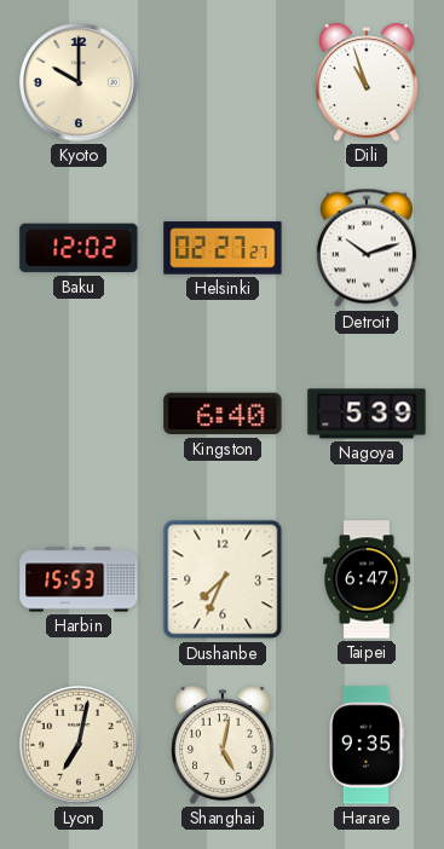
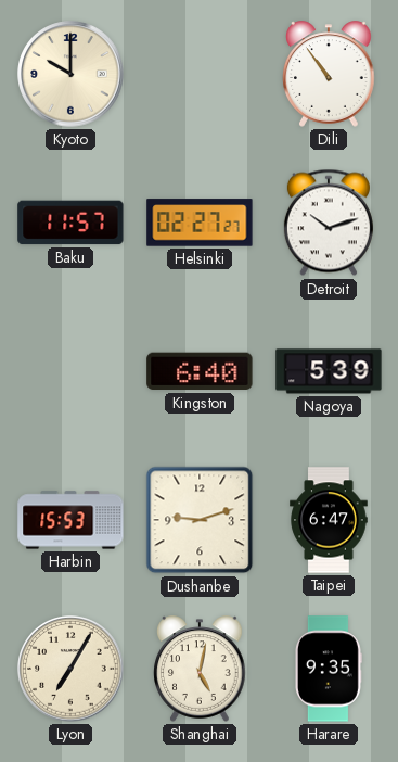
Dili: 10:57 -> 10:54
Baku: 12:02 -> 11:57
Dushanbe: 7:34 -> 9:12
Lyon: 7:02 -> 7:05
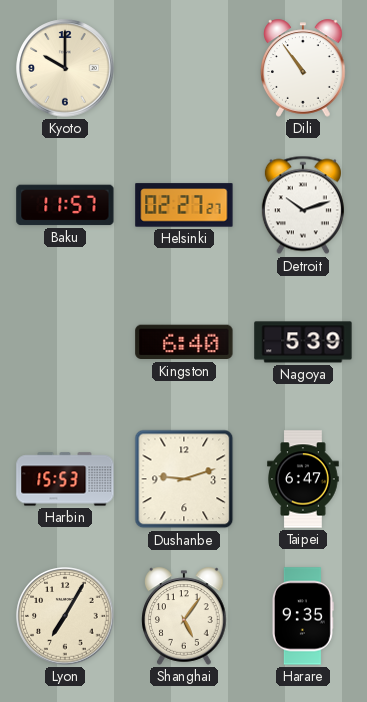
Shanghai: 5:02 -> 5:06
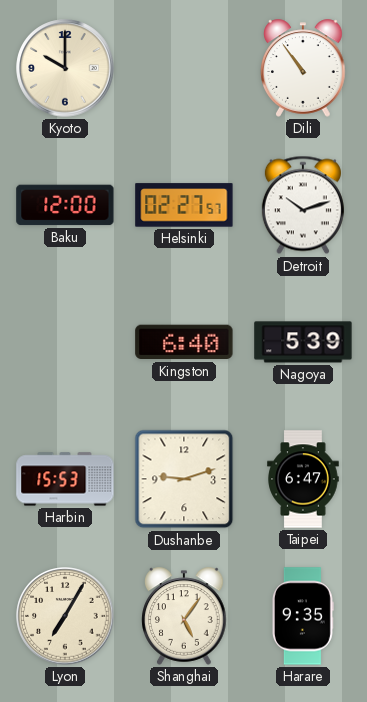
Baku: 11:57 -> 12:00
Helsinki: 02:27:27 -> 02:27:57
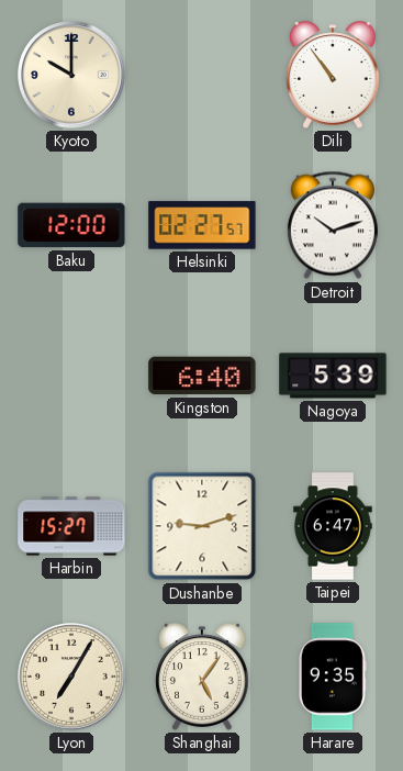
Harbin: 15:53 -> 15:27
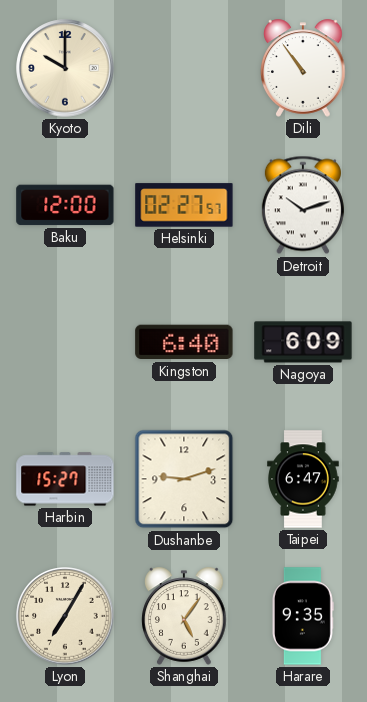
Nagoya: 5:39 -> 6:09
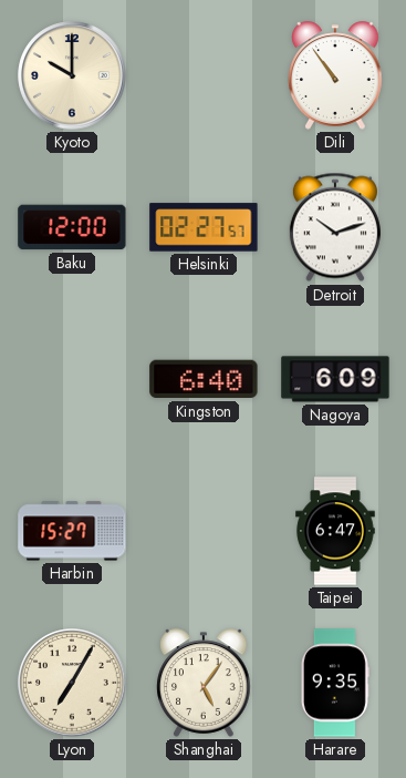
Dushanbe: 9:12 -> none
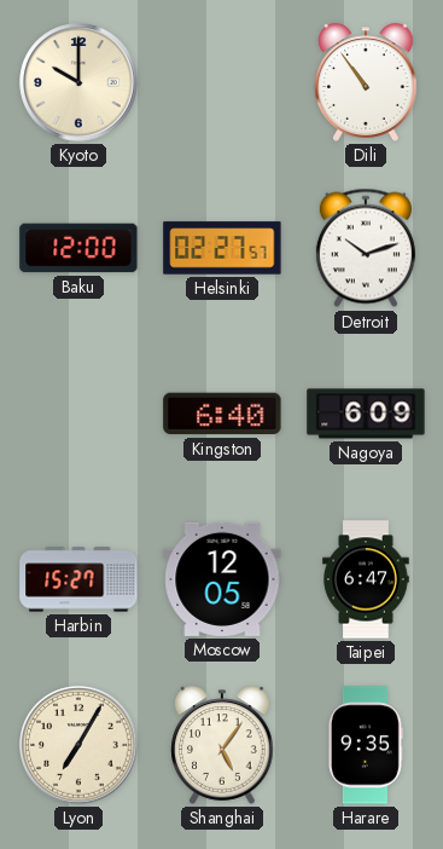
Moscow: none -> 12:05
